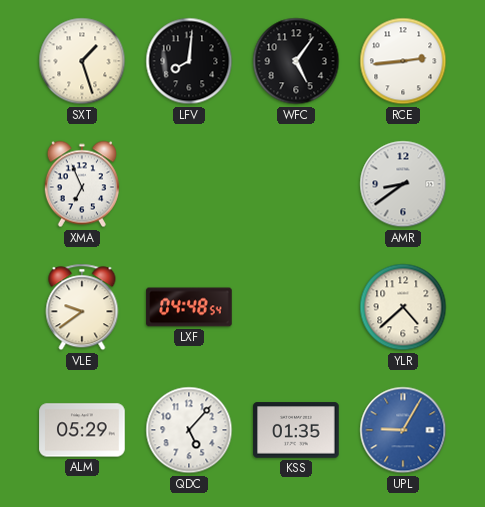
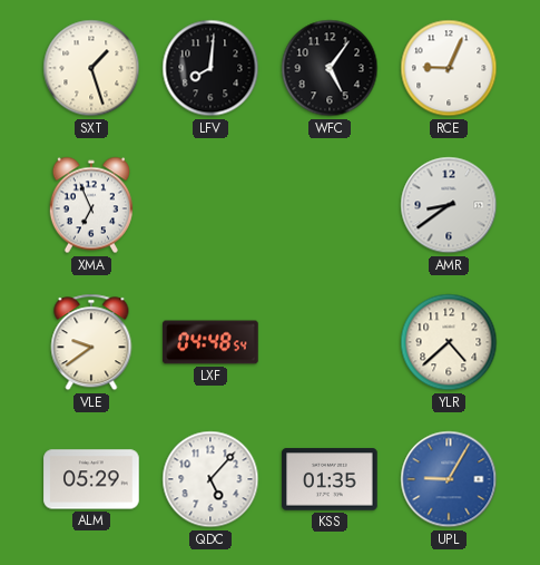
RCE: 2:44 -> 9:04
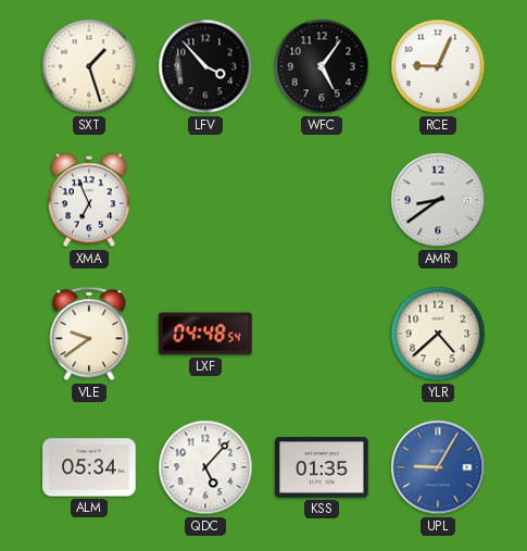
LFV: 8:01 -> 3:53
ALM: 05:29 -> 05:34
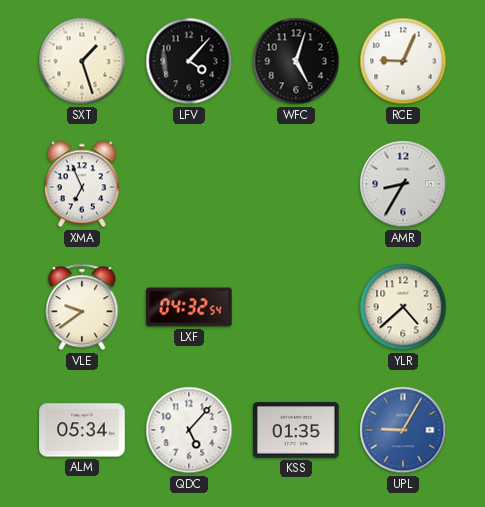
LFV: 3:53 -> 4:07
WFC: 5:06 -> 5:03
AMR: 8:39 -> 8:35
LXF: 04:48 -> 04:32
